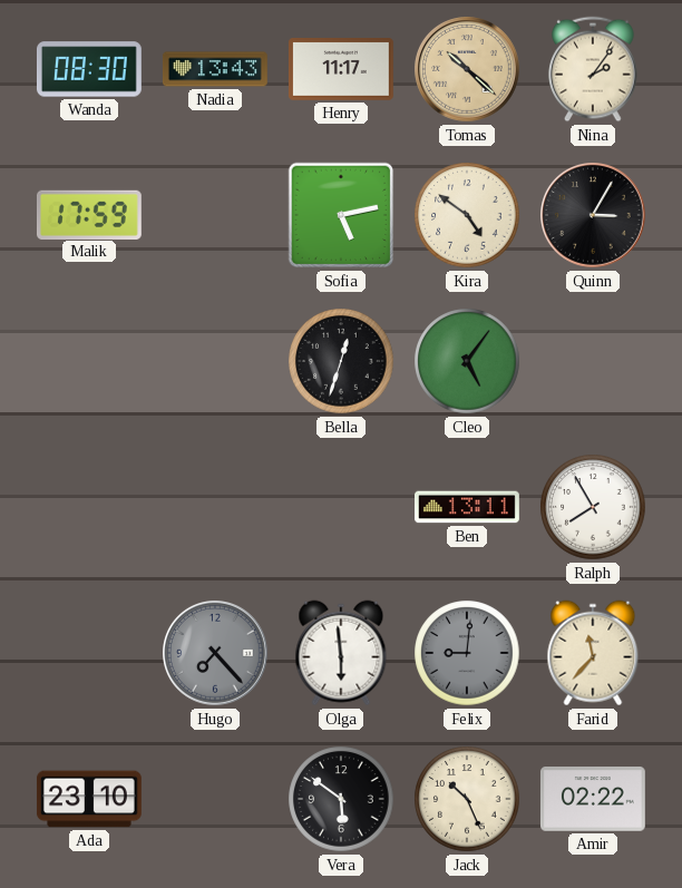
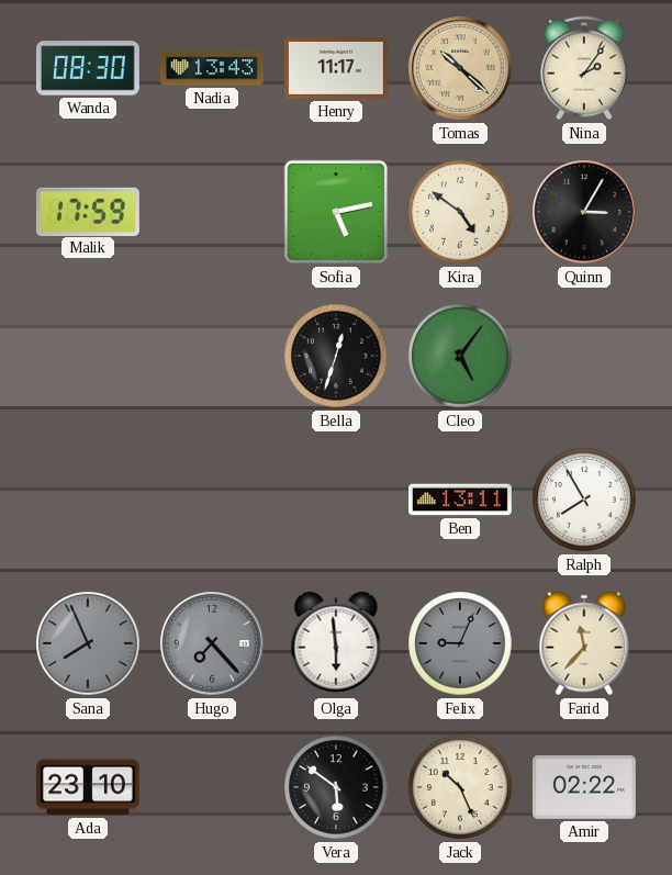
Sana: none -> 7:56
Felix: 9:01 -> 9:04
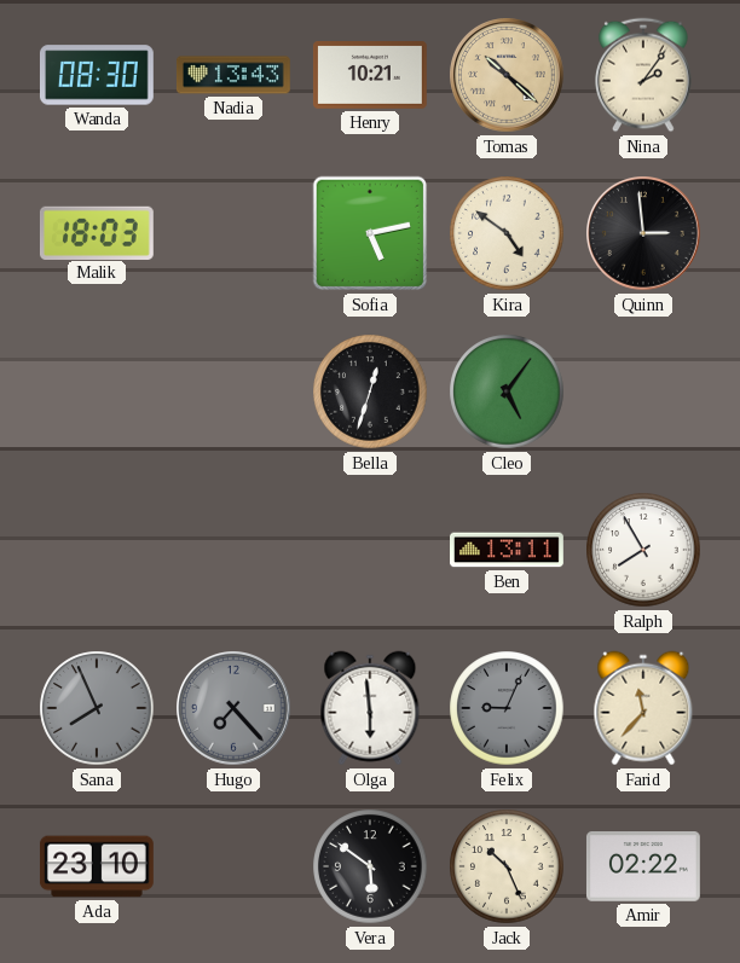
Henry: 11:17 -> 10:21
Malik: 17:59 -> 18:03
Quinn: 3:05 -> 2:59
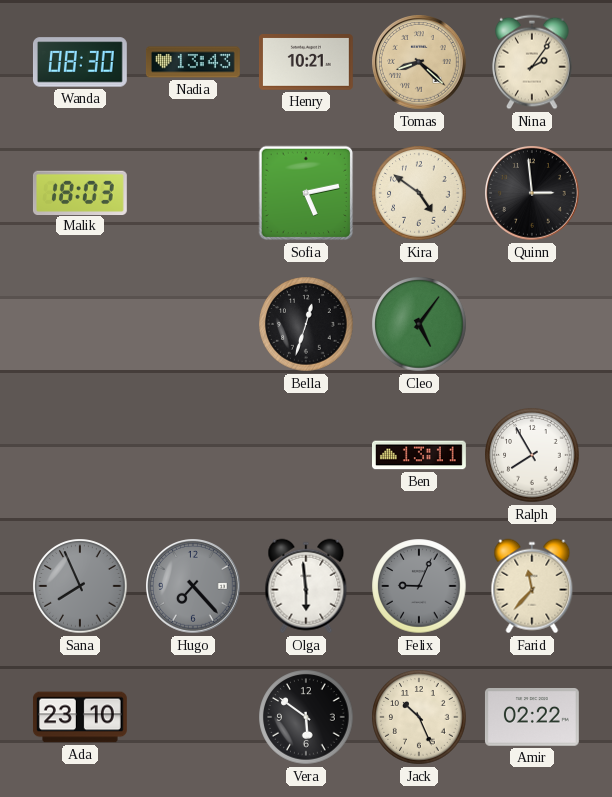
Tomas: 10:22 -> 8:22
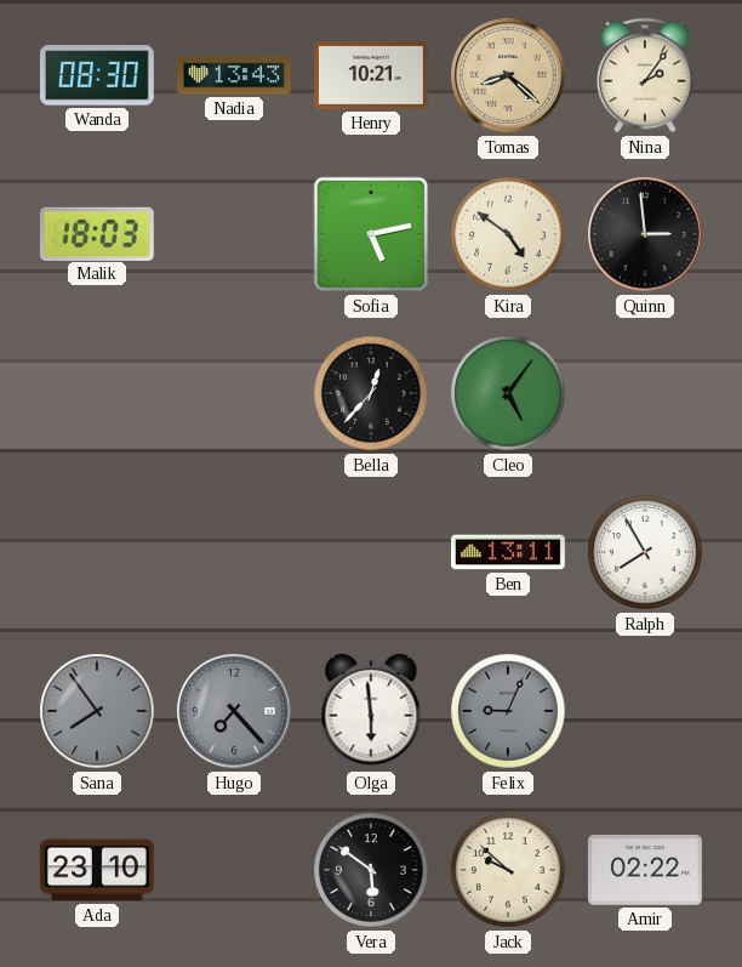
Bella: 12:33 -> 12:37
Sana: 7:56 -> 7:54
Farid: 11:37 -> none
Jack: 10:26 -> 9:52
